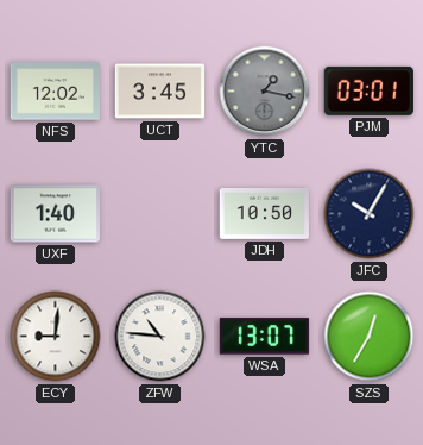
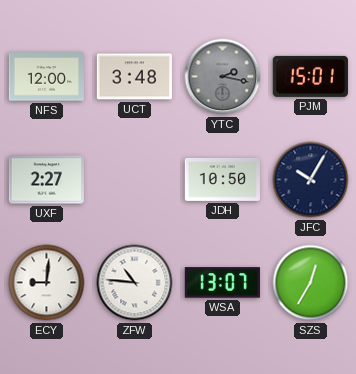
NFS: 12:02 -> 12:00
UCT: 3:45 -> 3:48
YTC: 1:17 -> 2:17
PJM: 03:01 -> 15:01
UXF: 1:40 -> 2:27
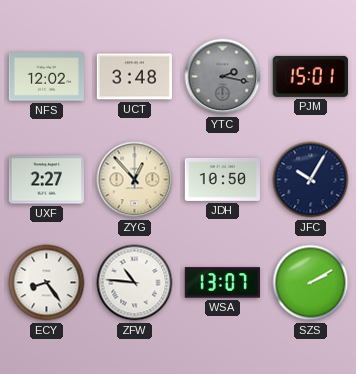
NFS: 12:00 -> 12:02
ZYG: none -> 12:53
ECY: 9:01 -> 8:24
SZS: 12:35 -> 2:10
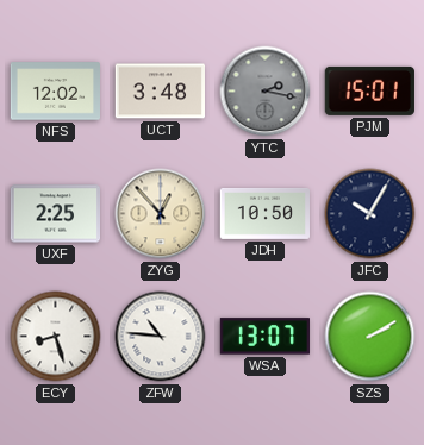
UXF: 2:27 -> 2:25
ECY: 8:24 -> 8:27
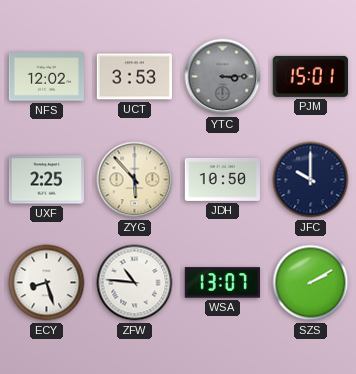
UCT: 3:48 -> 3:53
YTC: 2:17 -> 3:15
ZYG: 12:53 -> 5:53
JFC: 10:05 -> 10:00
